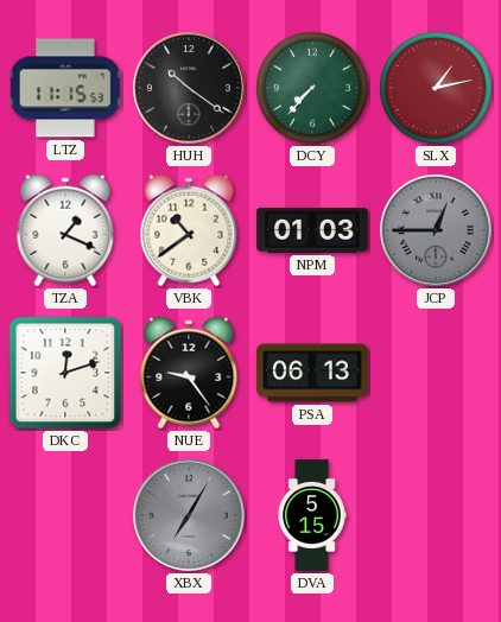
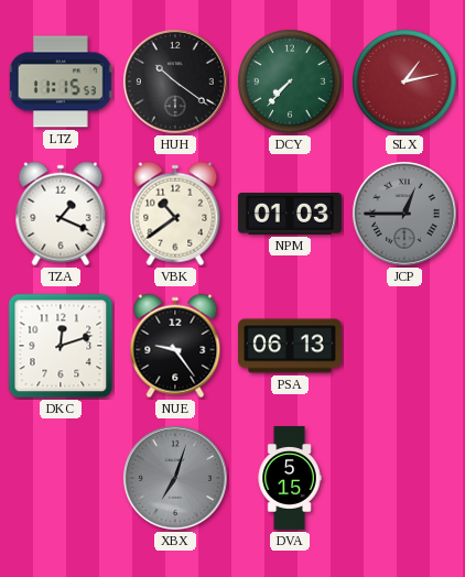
XBX: 7:05 -> 7:03
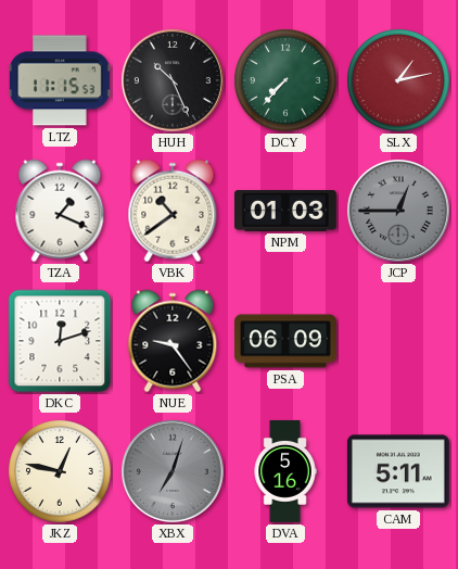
HUH: 10:21 -> 10:26
PSA: 06:13 -> 06:09
JKZ: none -> 12:47
DVA: 5:15 -> 5:16
CAM: none -> 5:11
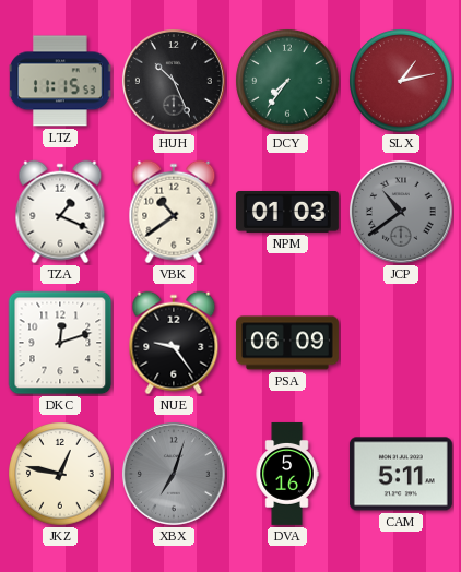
DCY: 7:37 -> 7:36
JCP: 12:45 -> 10:39
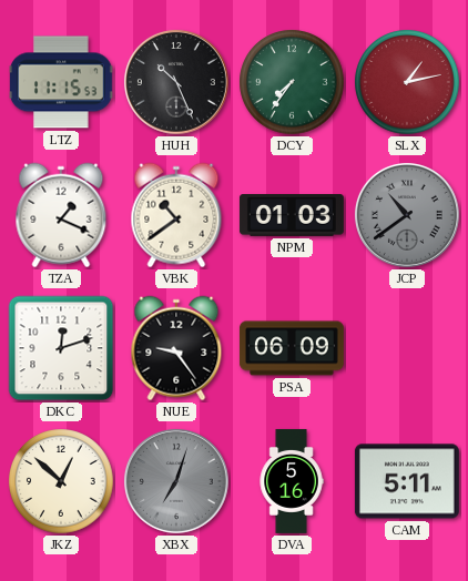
JKZ: 12:47 -> 12:52
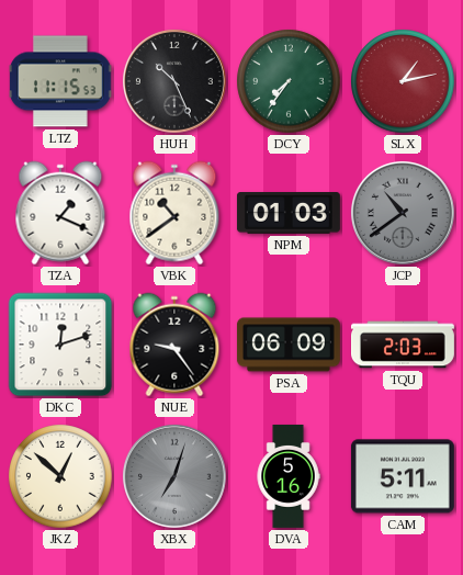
TQU: none -> 2:03
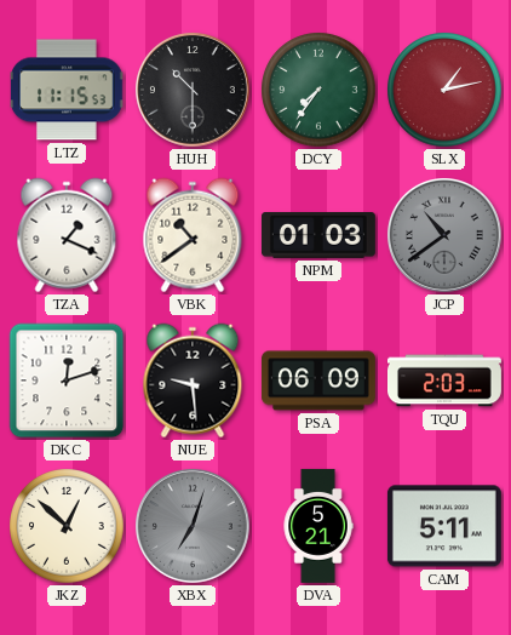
HUH: 10:26 -> 10:30
NUE: 9:24 -> 9:29
DVA: 5:16 -> 5:21
